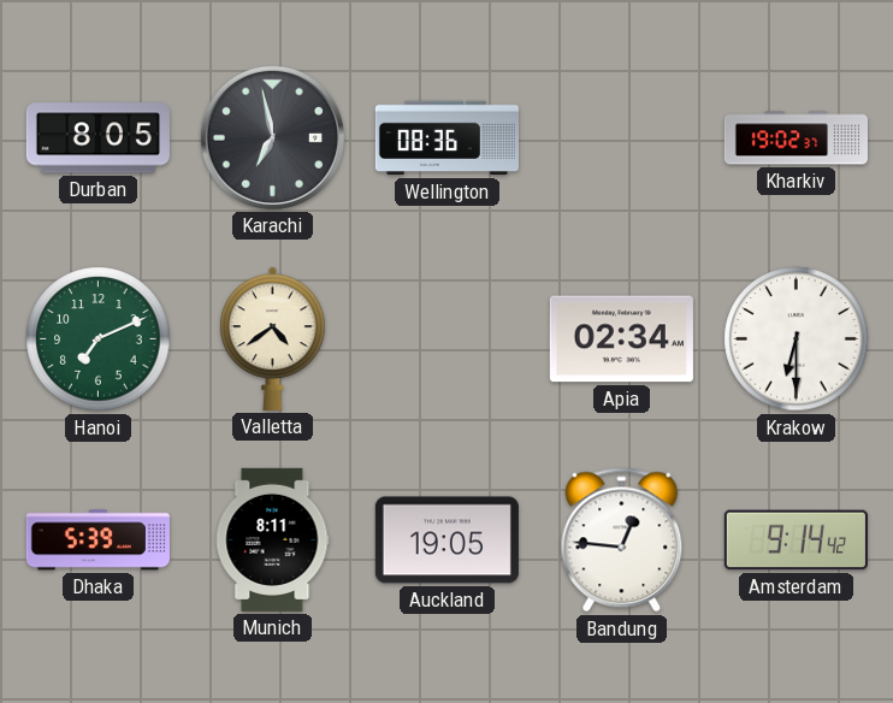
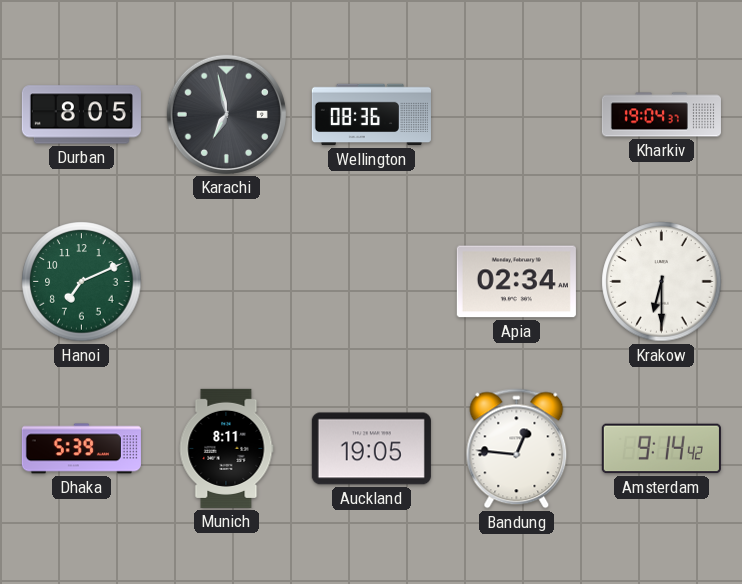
Kharkiv: 19:02 -> 19:04
Valletta: 4:39 -> none
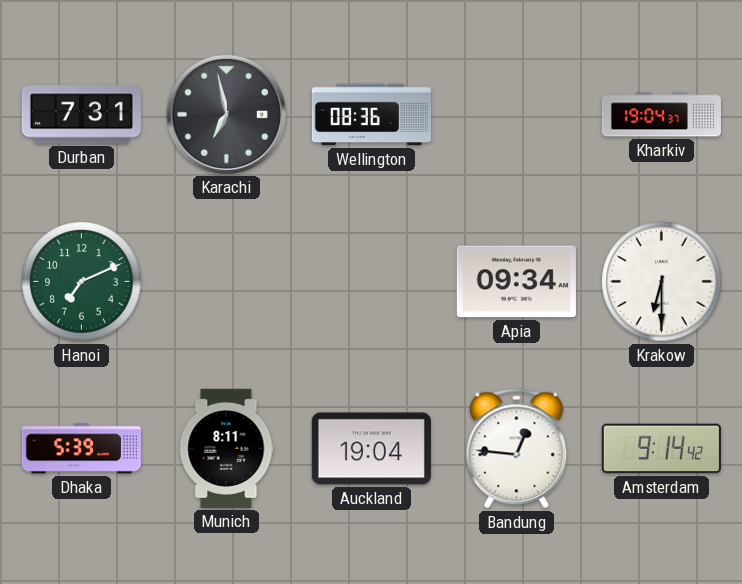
Durban: 8:05 -> 7:31
Apia: 02:34 -> 09:34
Auckland: 19:05 -> 19:04
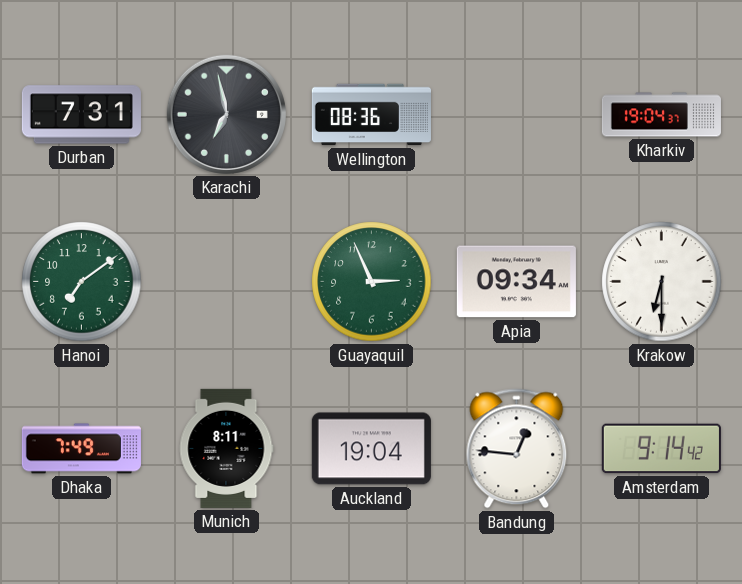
Hanoi: 7:11 -> 7:09
Guayaquil: none -> 2:56
Dhaka: 5:39 -> 7:49
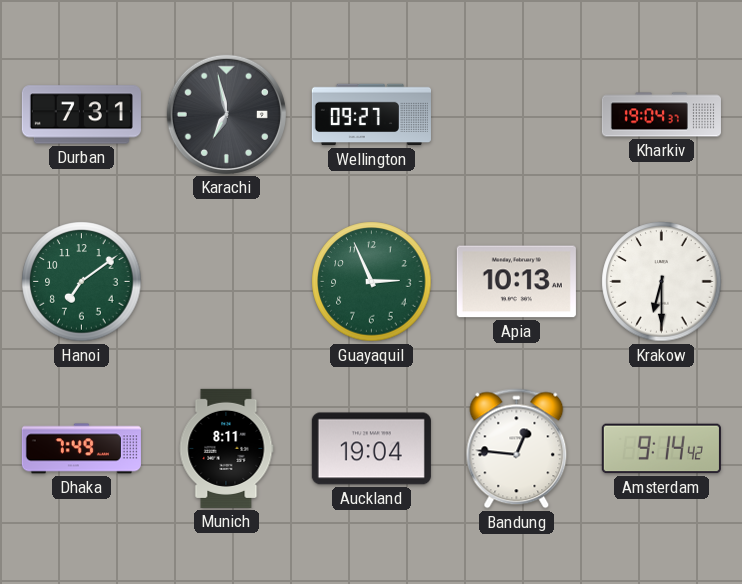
Wellington: 08:36 -> 09:27
Apia: 09:34 -> 10:13
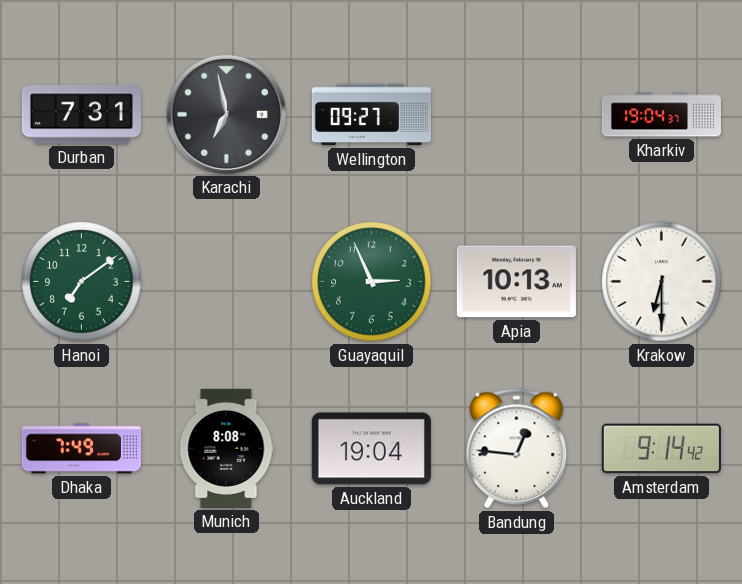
Munich: 8:11 -> 8:08
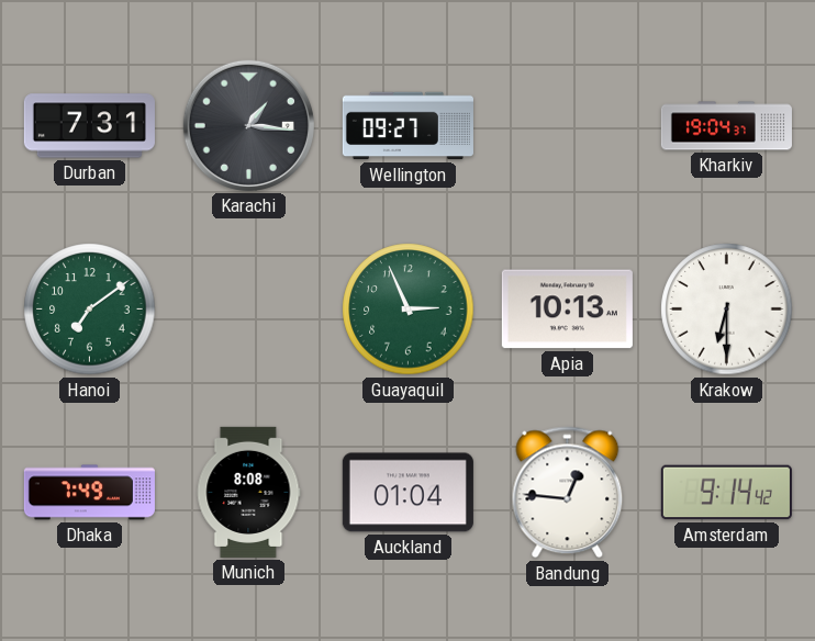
Karachi: 6:58 -> 1:16
Auckland: 19:04 -> 01:04
